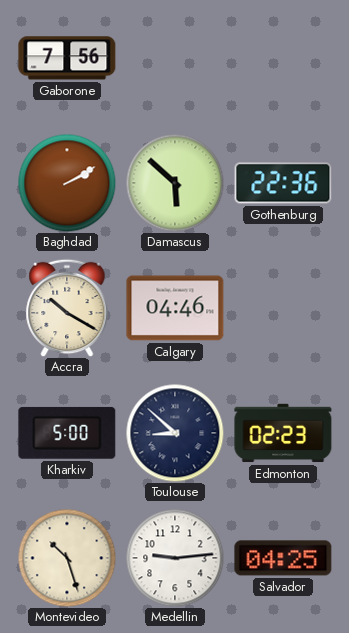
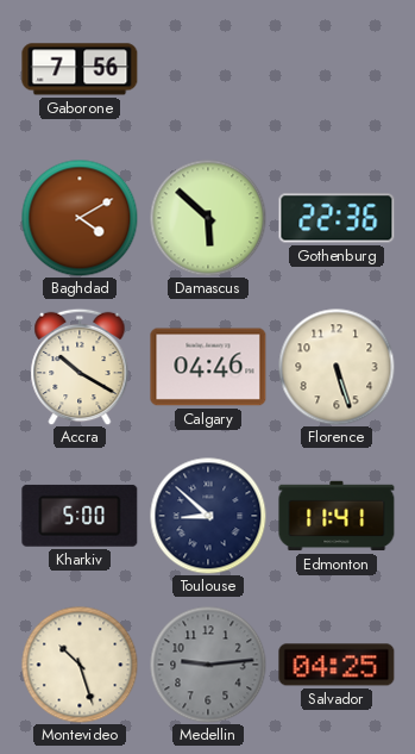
Baghdad: 2:10 -> 4:10
Florence: none -> 5:27
Edmonton: 02:23 -> 11:41
Medellin dial: white -> grey
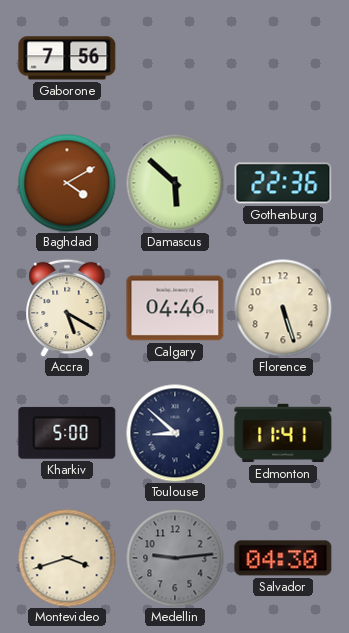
Accra: 10:20 -> 5:20
Montevideo: 10:27 -> 3:42
Salvador: 04:25 -> 04:30
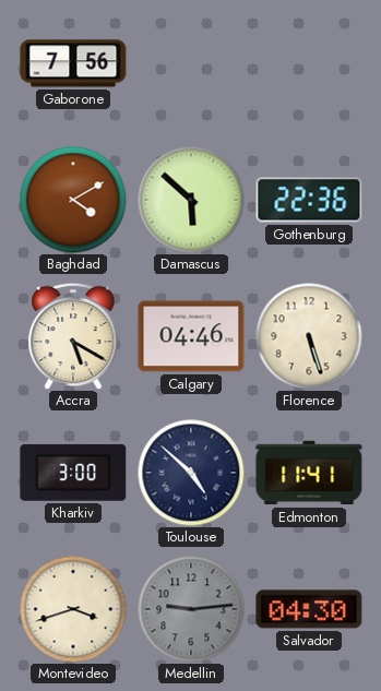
Kharkiv: 5:00 -> 3:00
Toulouse: 8:52 -> 4:52
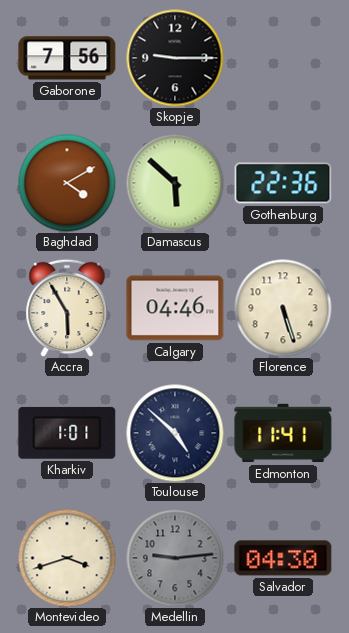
Skopje: none -> 9:15
Accra: 5:20 -> 5:55
Kharkiv: 3:00 -> 1:01
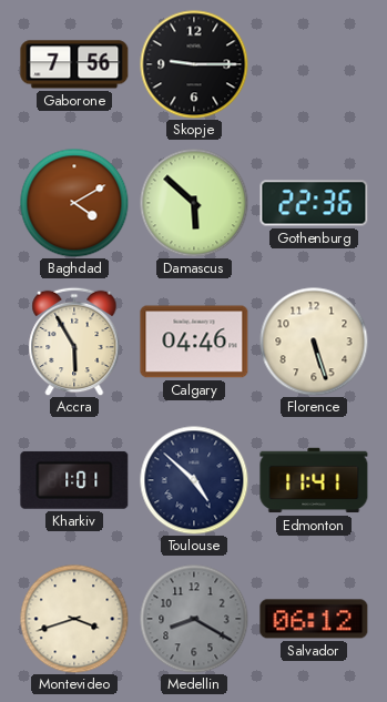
Medellin: 9:14 -> 8:20
Salvador: 04:30 -> 06:12
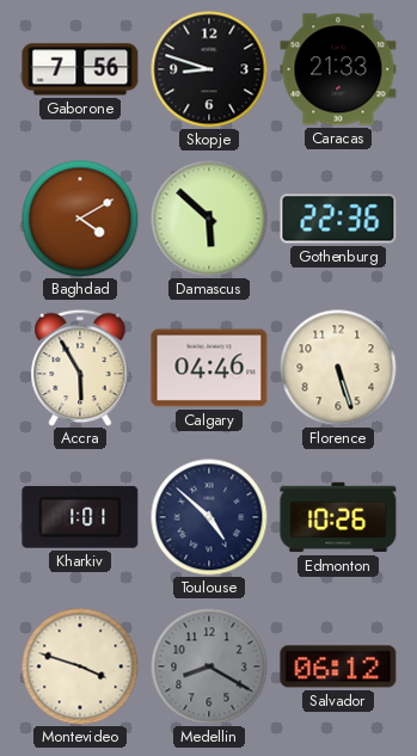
Skopje: 9:15 -> 8:48
Caracas: none -> 21:33
Edmonton: 11:41 -> 10:26
Montevideo: 3:42 -> 3:48
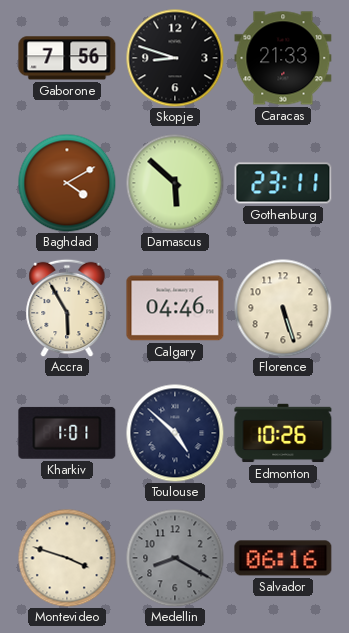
Gothenburg: 22:36 -> 23:11
Salvador: 06:12 -> 06:16
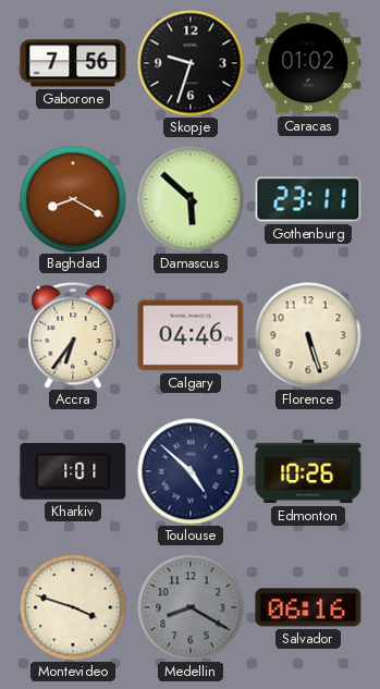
Skopje: 8:48 -> 9:33
Caracas: 21:33 -> 01:02
Baghdad: 4:10 -> 8:20
Accra: 5:55 -> 6:36
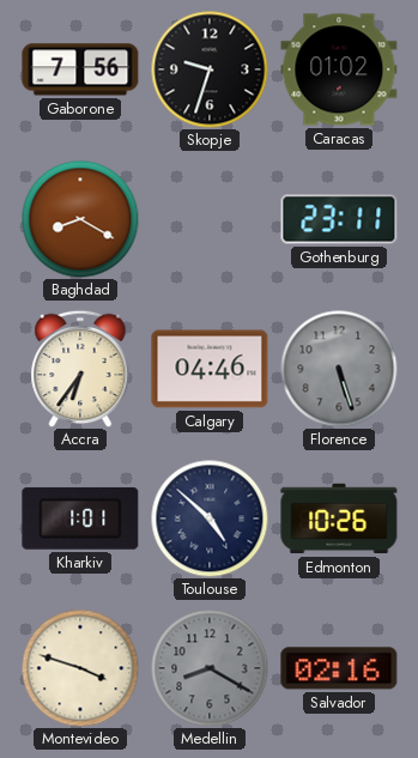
Damascus: 5:52 -> none
Florence dial: cream -> grey
Salvador: 06:16 -> 02:16
